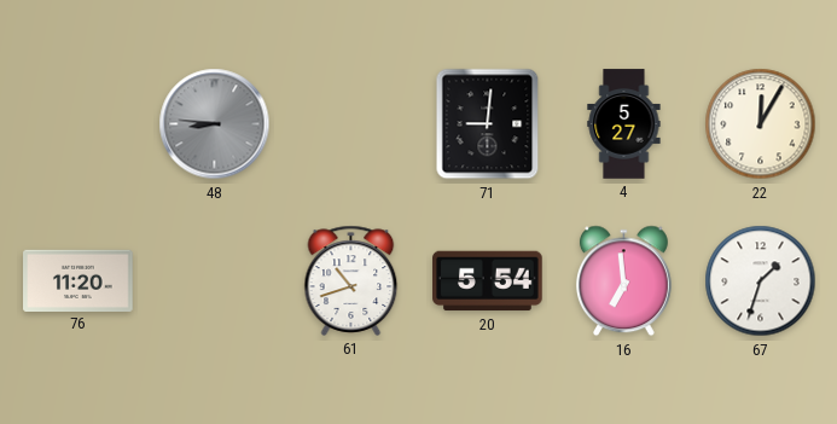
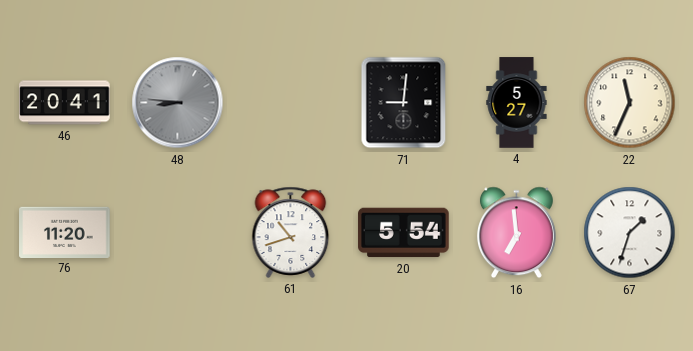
46: none -> 20:41
22: 12:05 -> 11:34
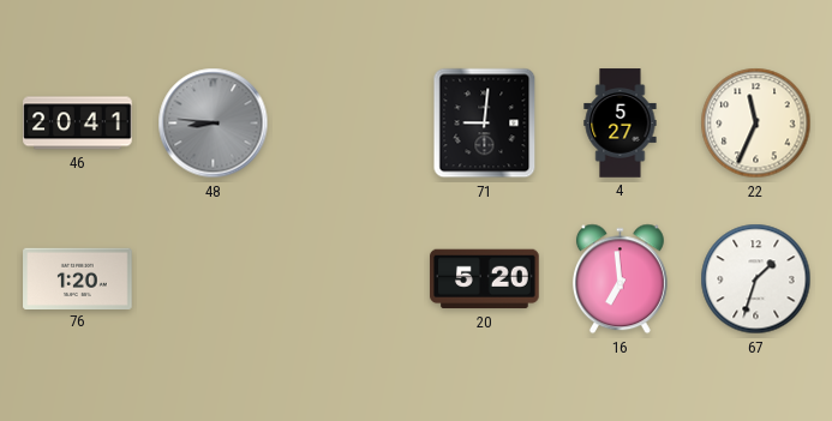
76: 11:20 -> 1:20
61: 10:42 -> none
20: 5:54 -> 5:20
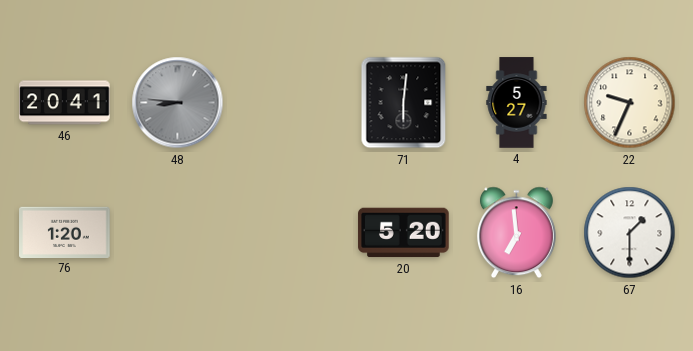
71: 9:01 -> 6:01
22: 11:34 -> 9:34
67: 1:33 -> 1:30
